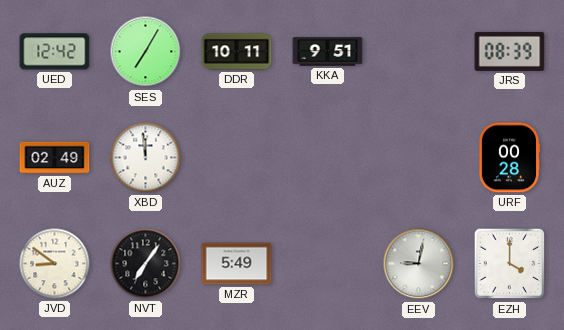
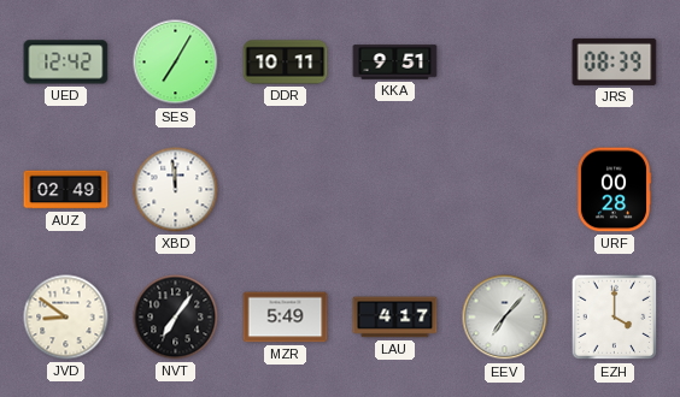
LAU: none -> 4:17
EEV: 9:02 -> 7:07
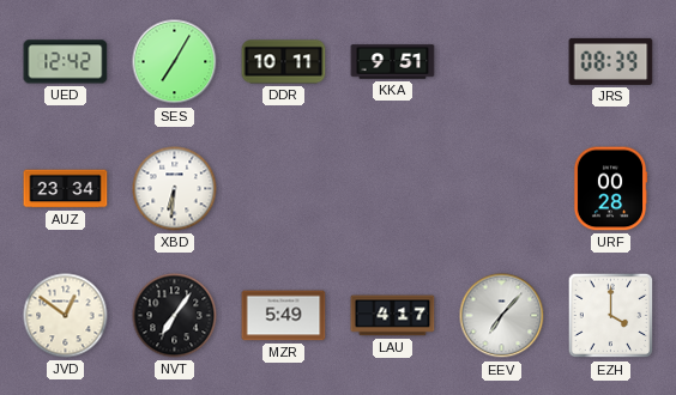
AUZ: 02:49 -> 23:34
XBD: 11:59 -> 6:31
JVD: 8:51 -> 12:51
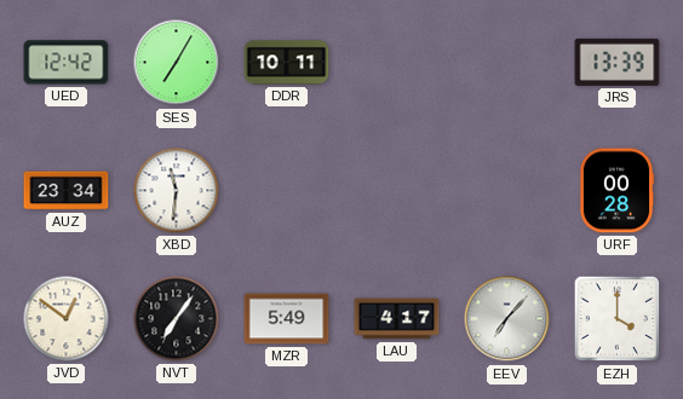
KKA: 9:51 -> none
JRS: 08:39 -> 13:39
XBD: 6:31 -> 11:31
